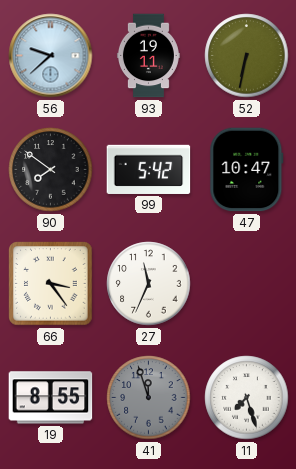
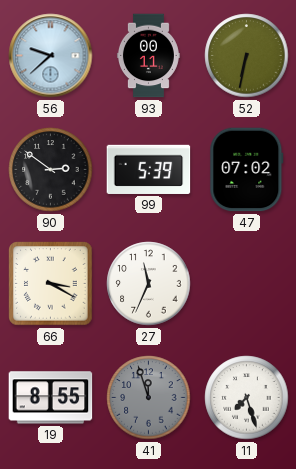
93: 19:11 -> 00:11
90: 7:51 -> 2:51
99: 5:42 -> 5:39
47: 10:47 -> 07:02
66: 3:24 -> 3:20
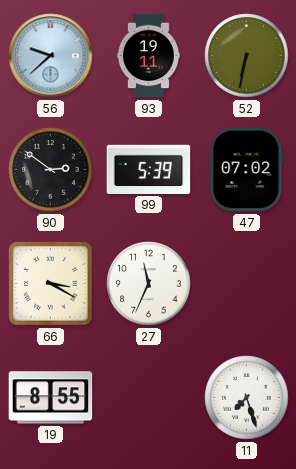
93: 00:11 -> 19:11
41: 11:57 -> none
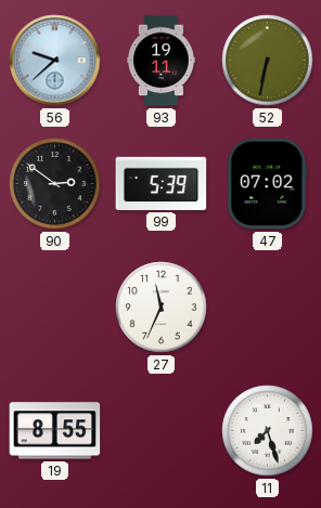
66: 3:20 -> none
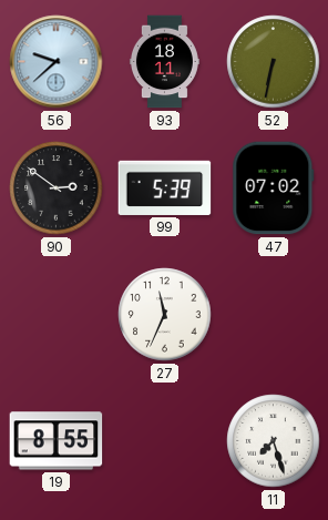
93: 19:11 -> 18:11
